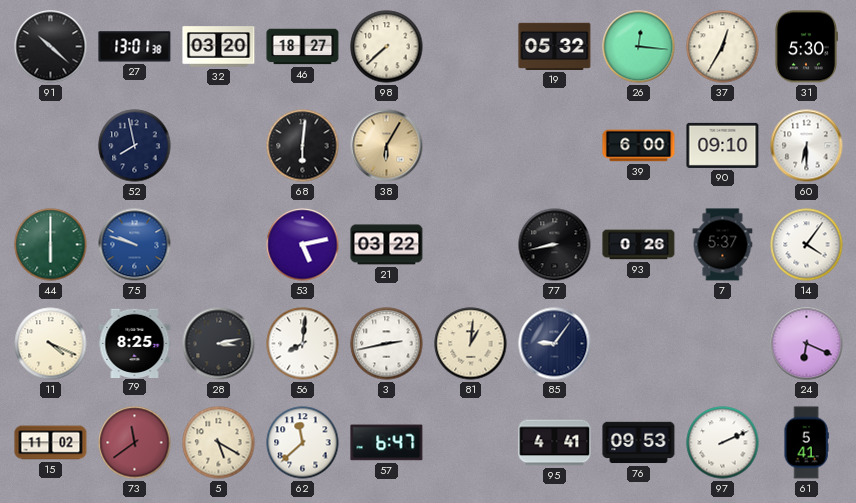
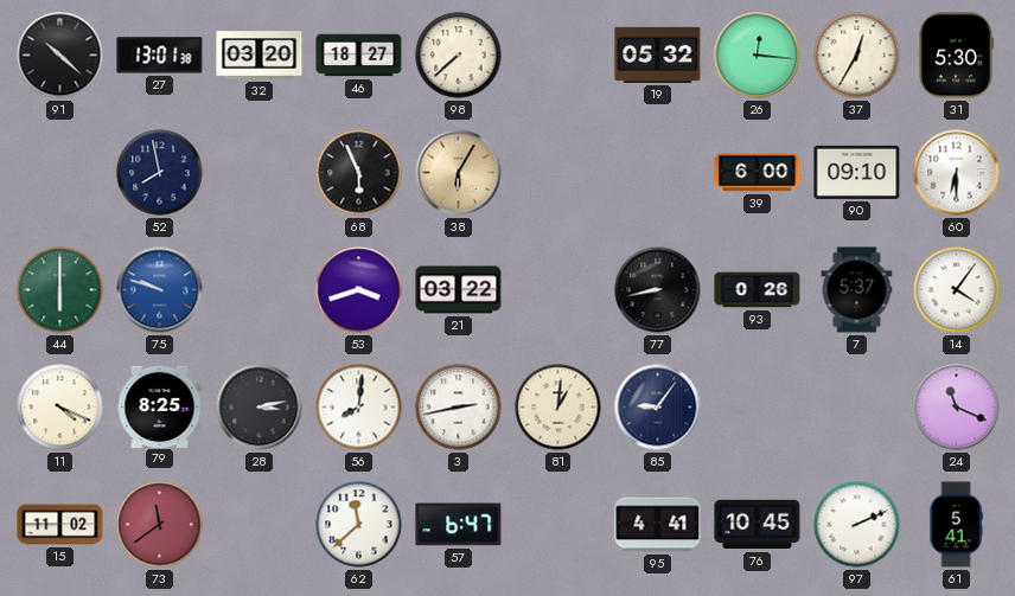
68: 6:01 -> 5:56
53: 5:13 -> 3:42
24: 6:19 -> 11:19
5: 5:20 -> none
76: 09:53 -> 10:45
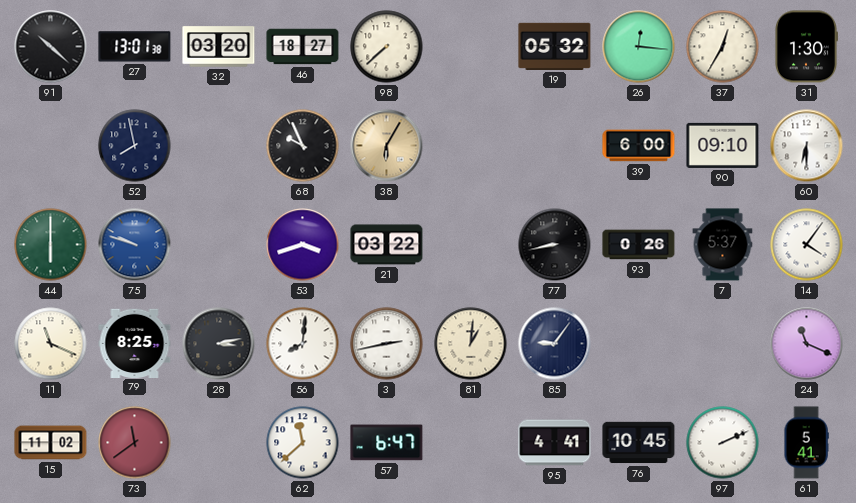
31: 5:30 -> 1:30
68: 5:56 -> 9:56
11: 4:19 -> 11:19
